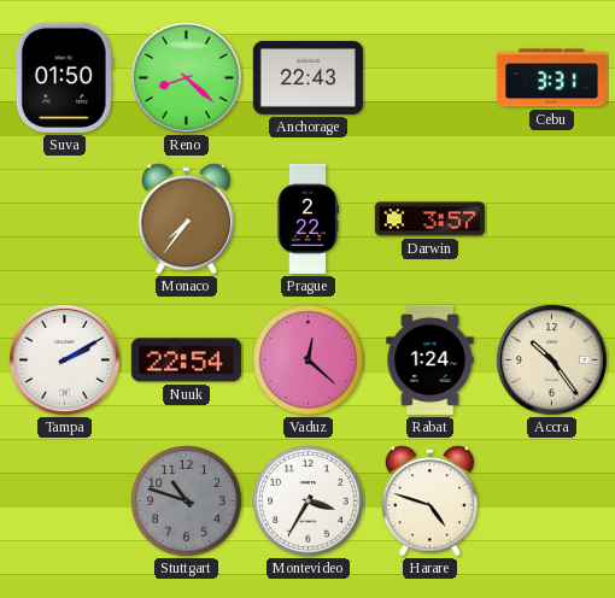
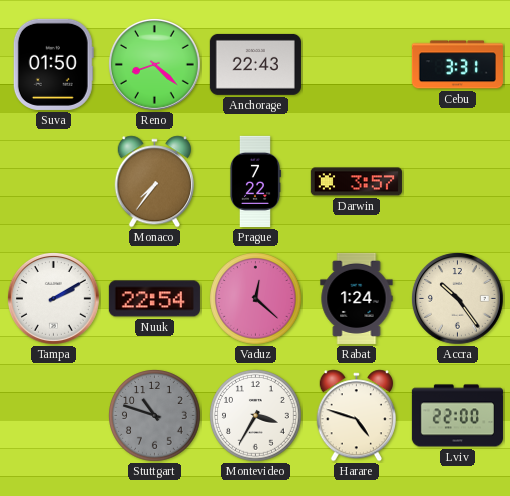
Prague: 2:22 -> 7:22
Lviv: none -> 22:00
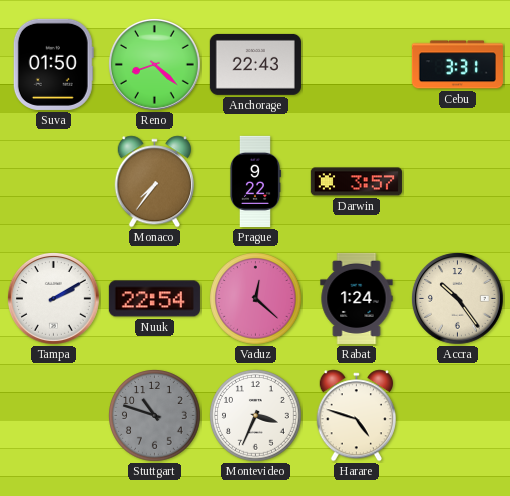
Prague: 7:22 -> 9:22
Montevideo: 3:35 -> 3:34
Lviv: 22:00 -> none
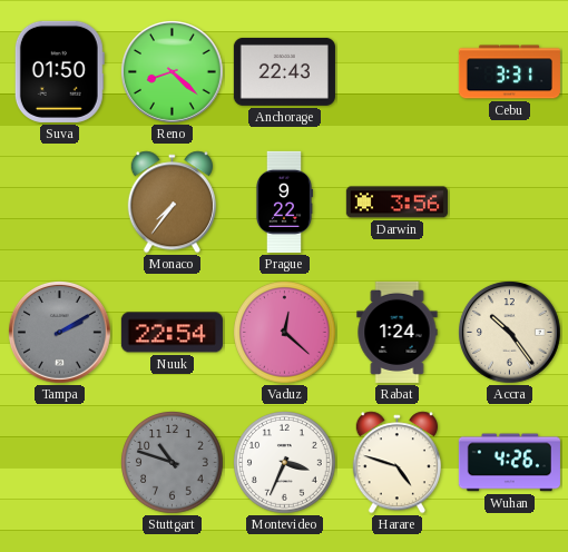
Darwin: 3:57 -> 3:56
Tampa dial: white -> grey
Wuhan: none -> 4:26
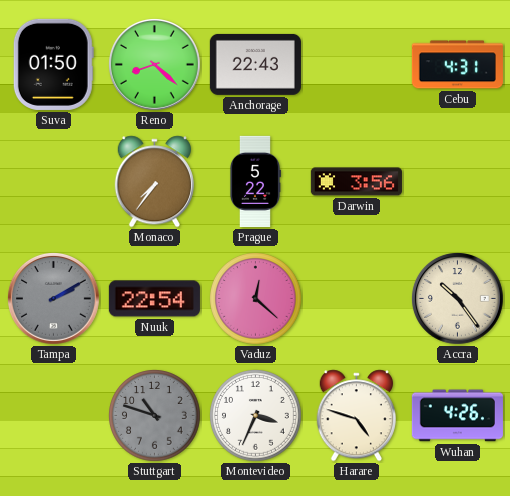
Cebu: 3:31 -> 4:31
Prague: 9:22 -> 5:22
Rabat: 1:24 -> none
